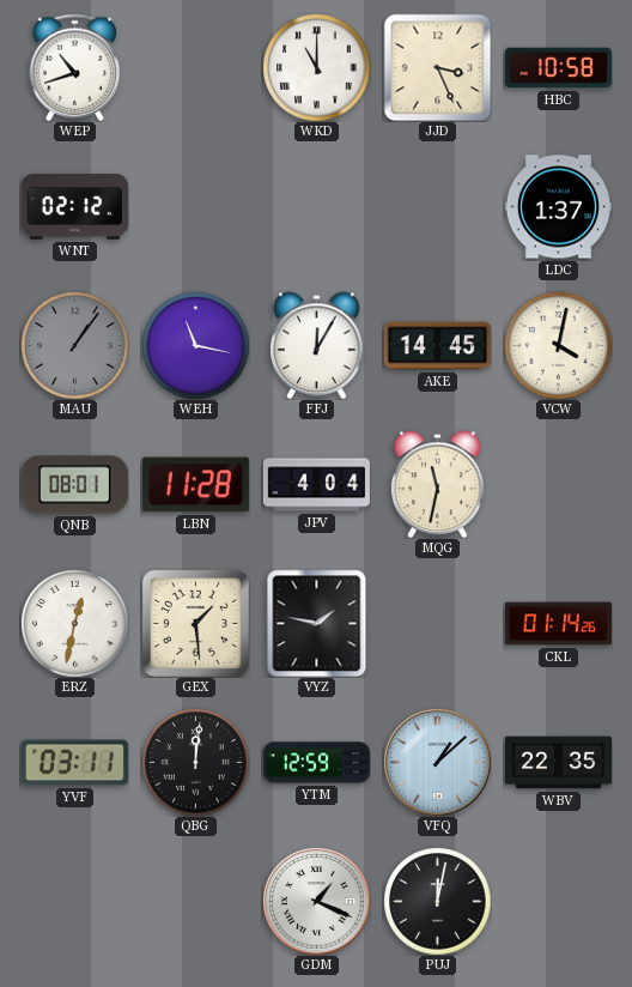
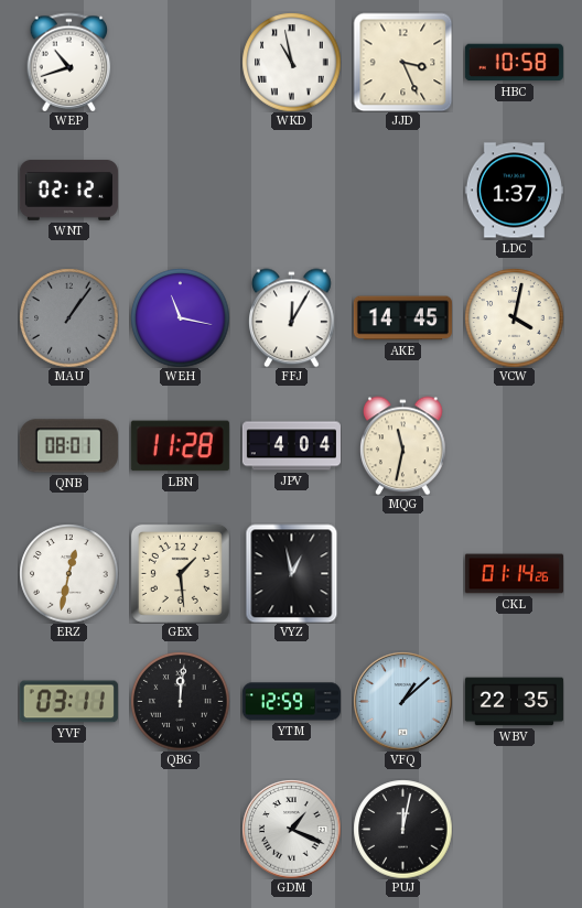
WKD: 11:00 -> 10:58
VYZ: 1:47 -> 12:58
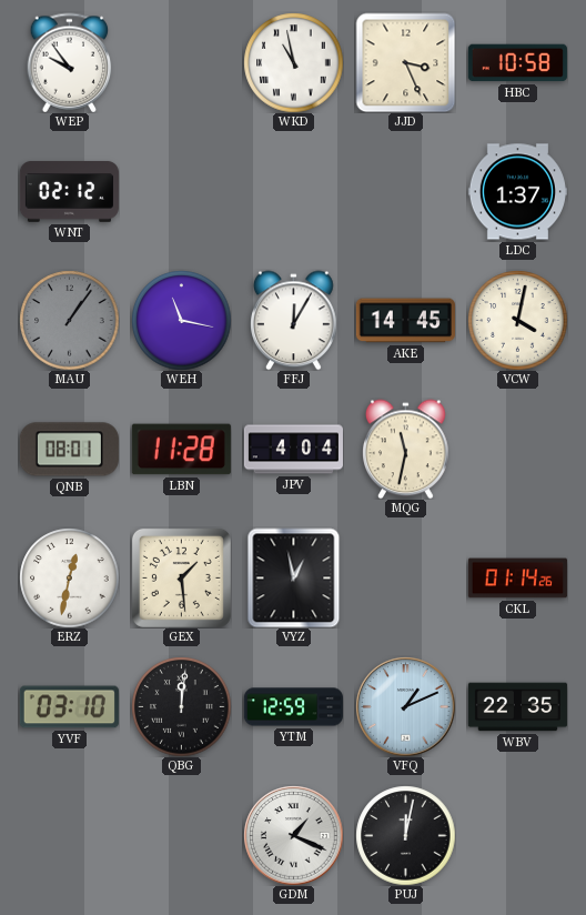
WEP: 10:42 -> 9:54
YVF: 03:11 -> 03:10
VFQ: 1:08 -> 1:11
